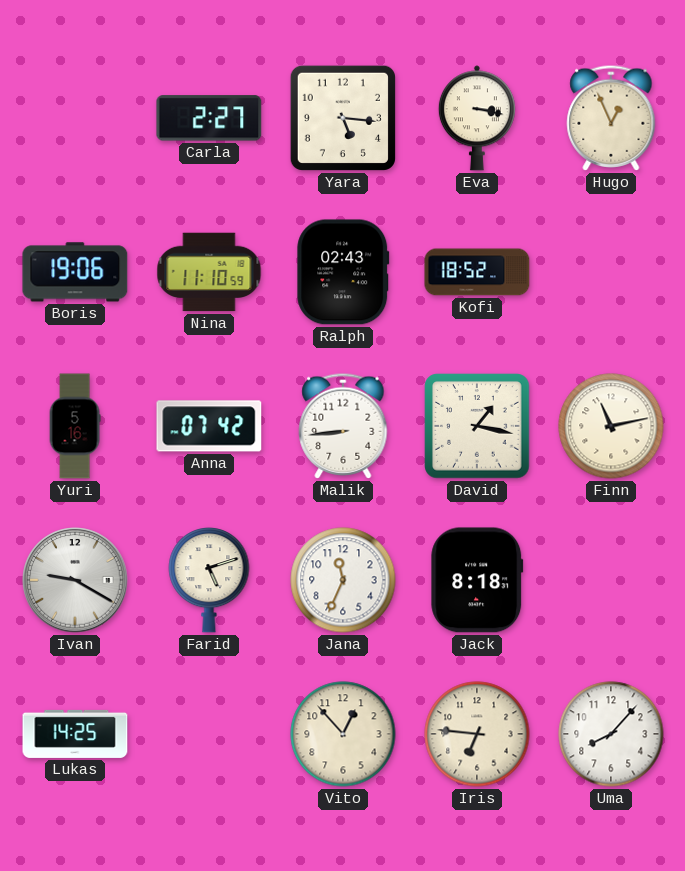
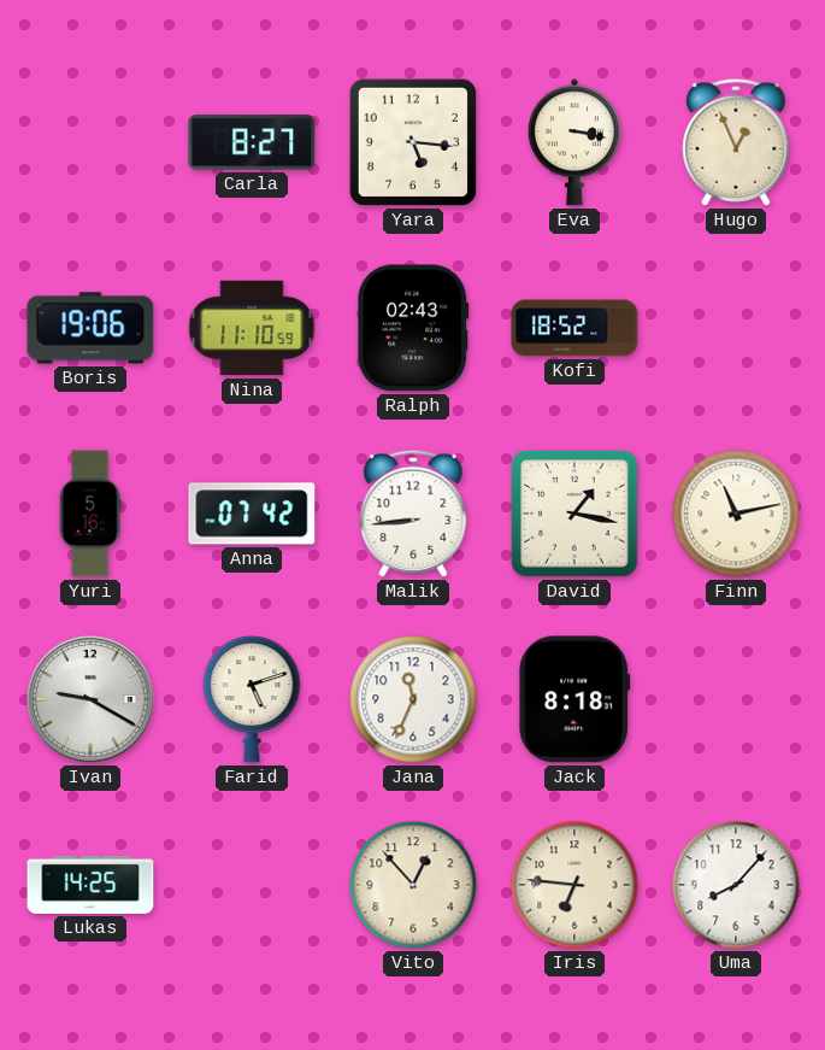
Carla: 2:27 -> 8:27
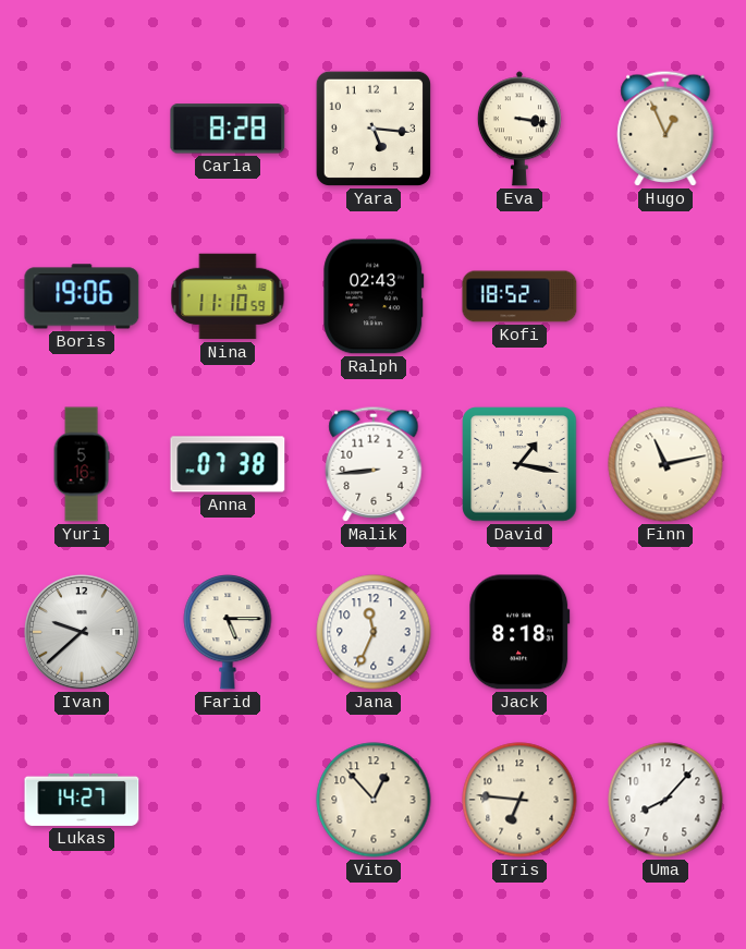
Carla: 8:27 -> 8:28
Anna: 07:42 -> 07:38
Ivan: 9:20 -> 9:38
Farid: 5:12 -> 5:15
Lukas: 14:25 -> 14:27
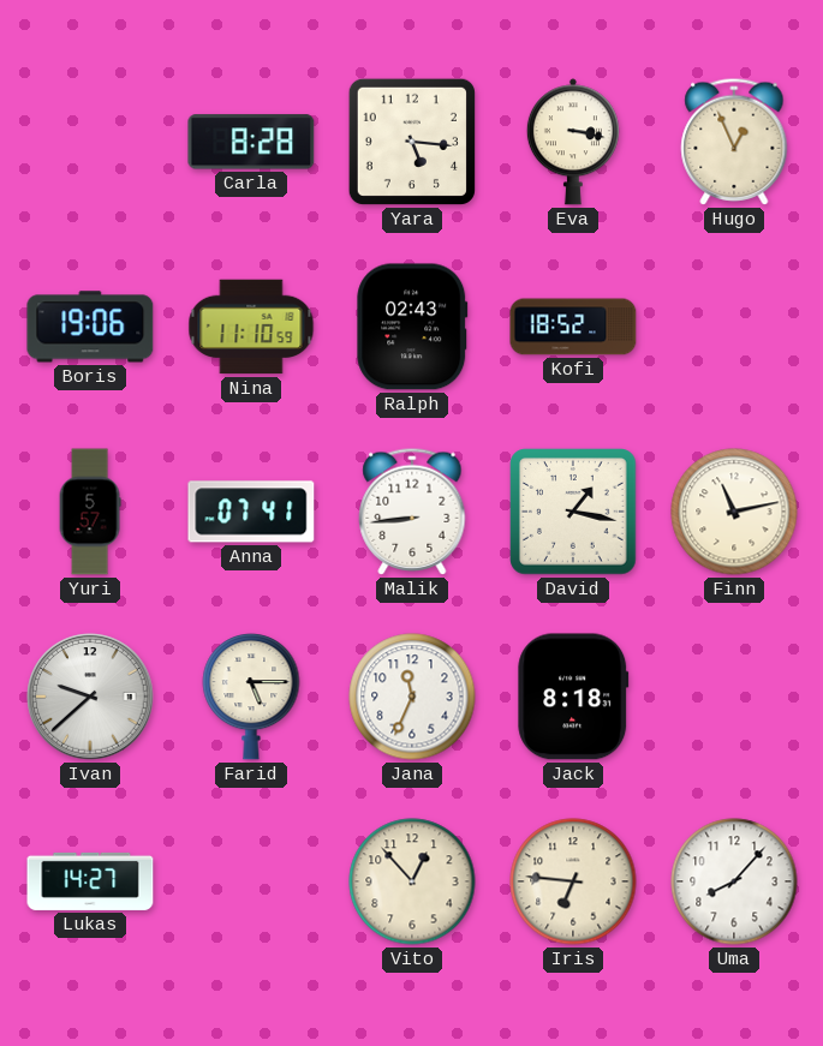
Yuri: 5:16 -> 5:57
Anna: 07:38 -> 07:41
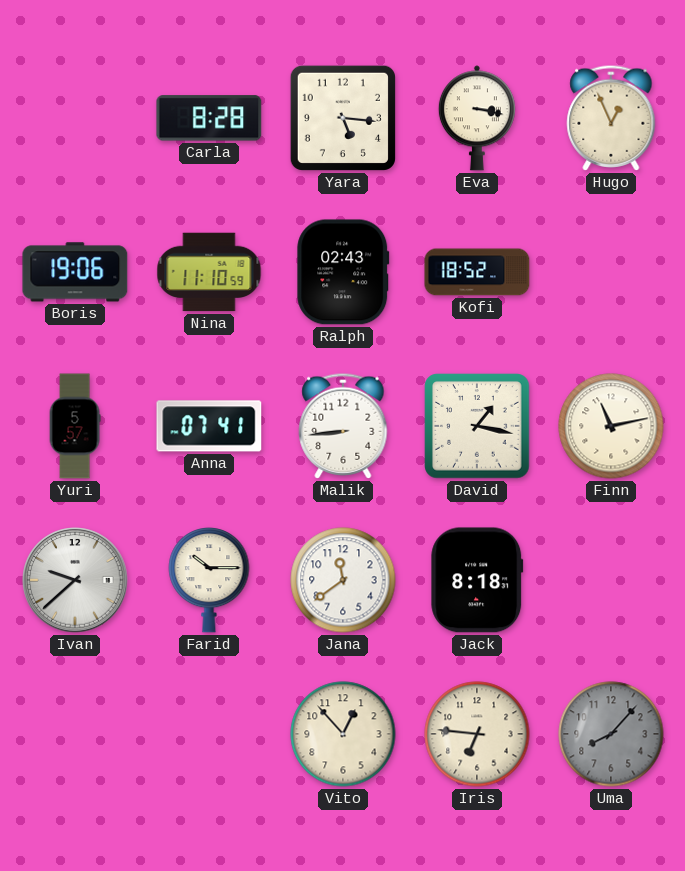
Farid: 5:15 -> 10:15
Jana: 11:34 -> 11:39
Lukas: 14:27 -> none
Uma dial: white -> grey
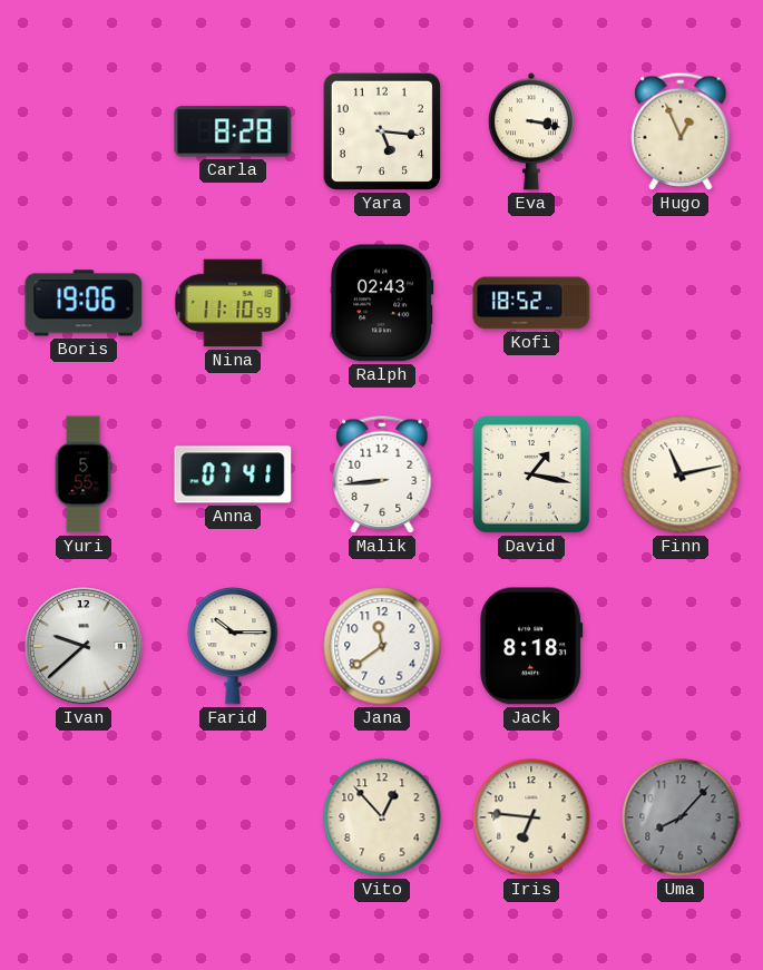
Yuri: 5:57 -> 5:55
